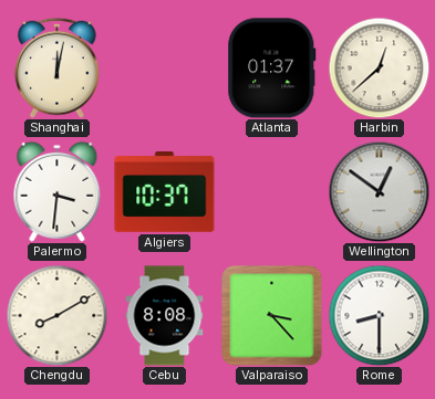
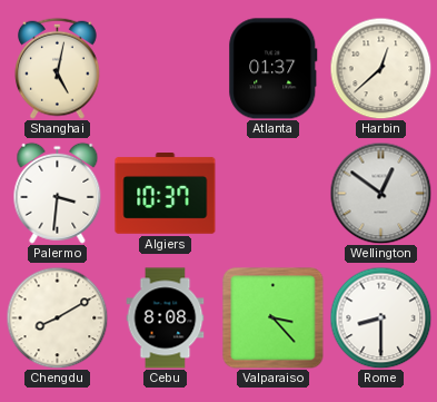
Shanghai: 12:02 -> 5:02
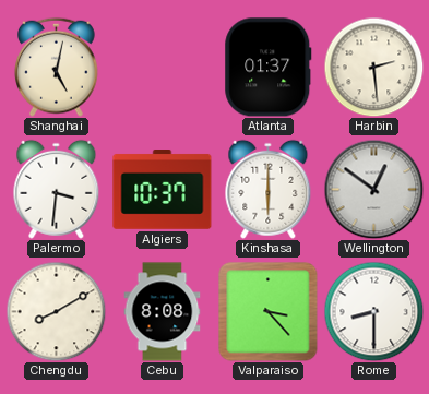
Harbin: 12:38 -> 2:29
Kinshasa: none -> 6:00
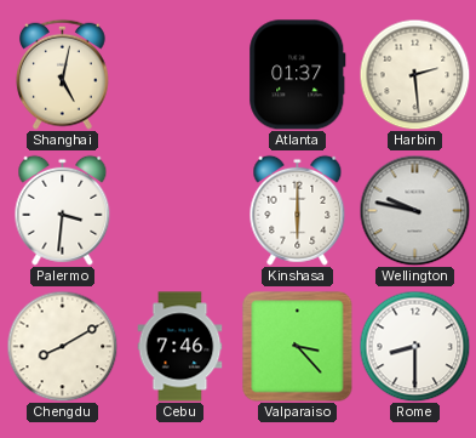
Algiers: 10:37 -> none
Wellington: 12:51 -> 9:47
Cebu: 8:08 -> 7:46
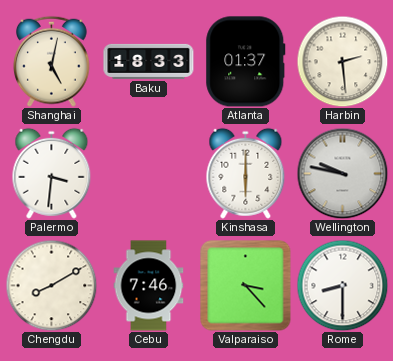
Baku: none -> 18:33
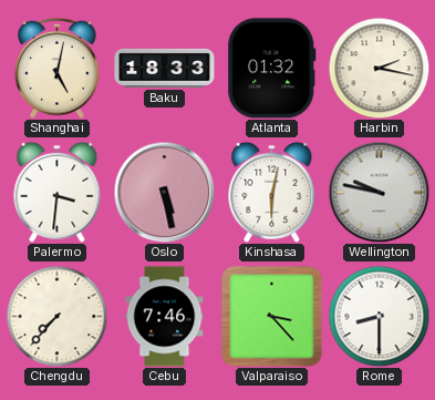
Atlanta: 01:37 -> 01:32
Harbin: 2:29 -> 2:17
Oslo: none -> 5:28
Kinshasa: 6:00 -> 6:02
Chengdu: 8:10 -> 7:37
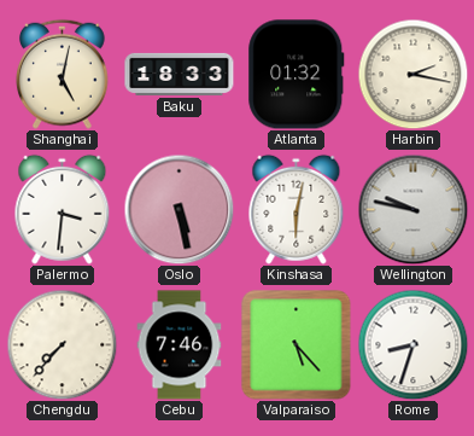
Valparaiso: 3:23 -> 5:23
Rome: 8:30 -> 8:33
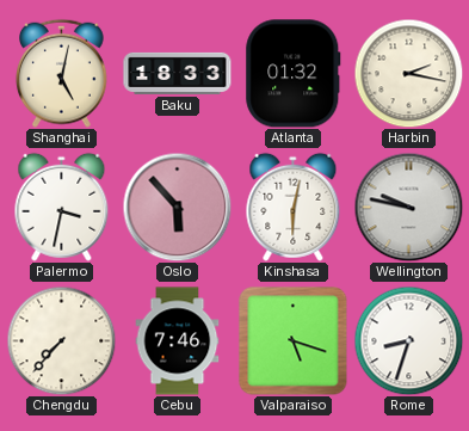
Palermo: 3:31 -> 3:32
Oslo: 5:28 -> 5:53
Valparaiso: 5:23 -> 5:18
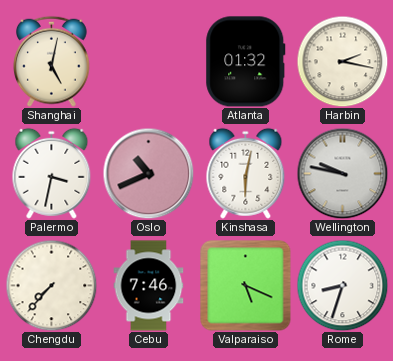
Baku: 18:33 -> none
Oslo: 5:53 -> 10:41
Valparaiso: 5:18 -> 5:19
